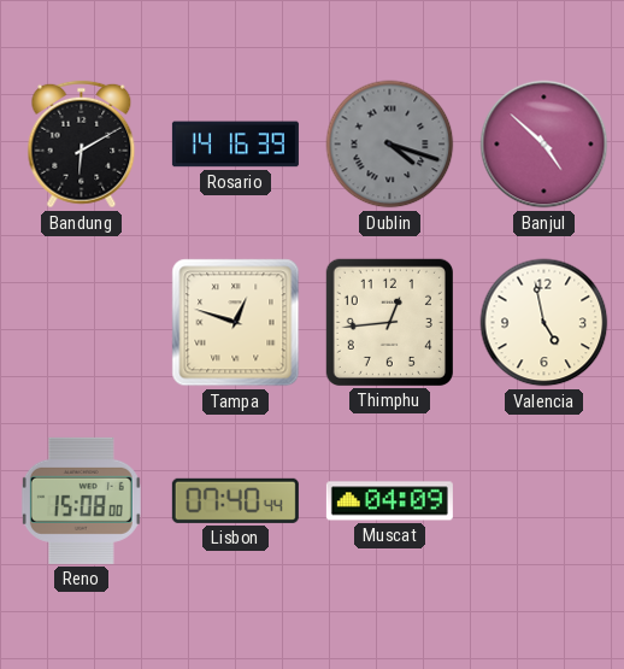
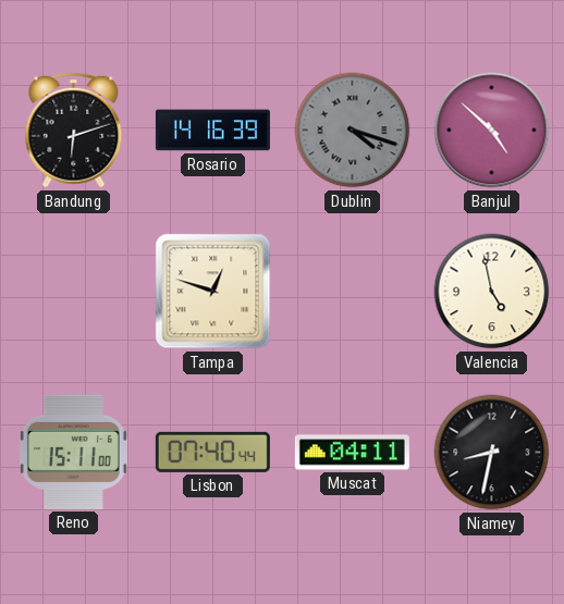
Bandung: 6:10 -> 6:12
Thimphu: 12:44 -> none
Reno: 15:08 -> 15:11
Muscat: 04:09 -> 04:11
Niamey: none -> 8:32
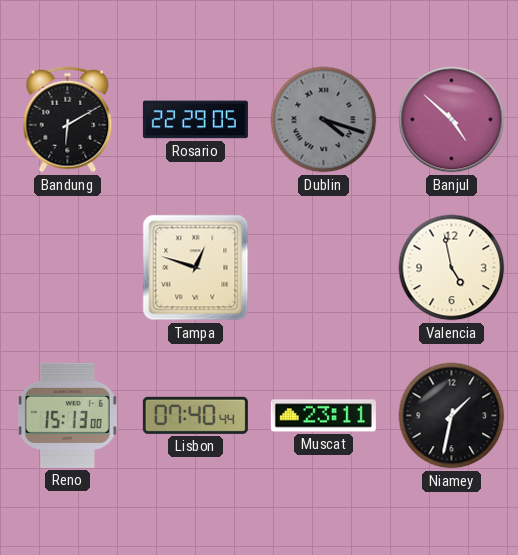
Bandung: 6:12 -> 6:10
Rosario: 14:16 -> 22:29
Reno: 15:11 -> 15:13
Muscat: 04:11 -> 23:11
Niamey: 8:32 -> 1:32
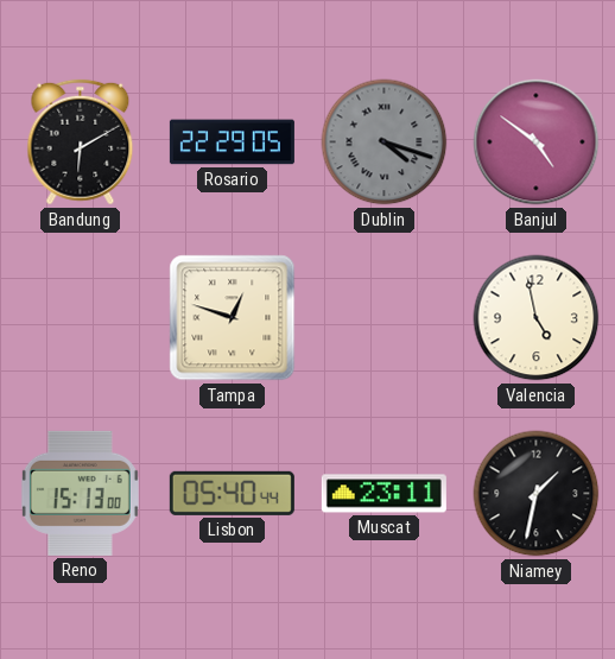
Banjul: 4:52 -> 4:51
Lisbon: 07:40 -> 05:40
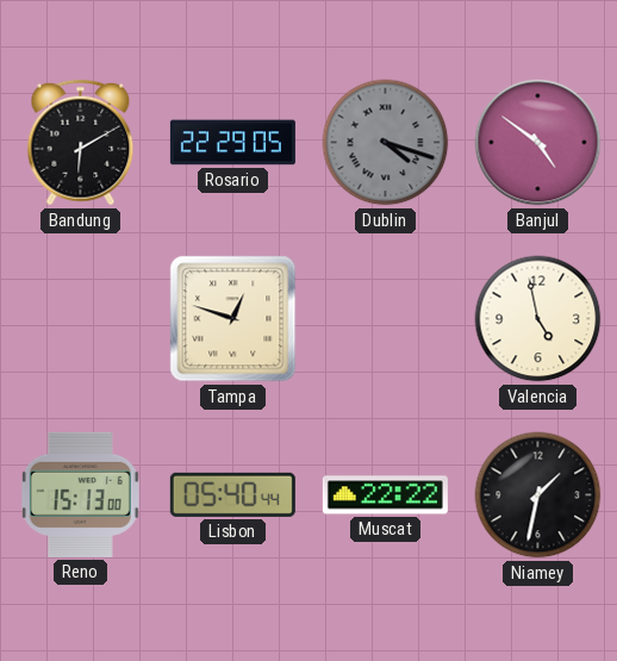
Muscat: 23:11 -> 22:22
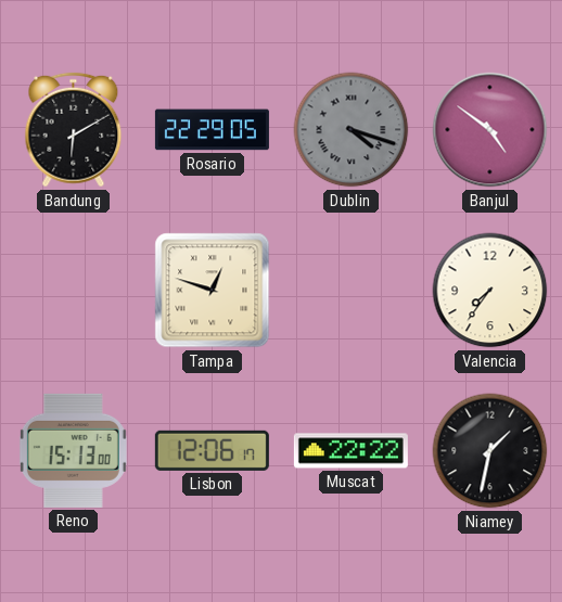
Valencia: 4:58 -> 7:36
Lisbon: 05:40 -> 12:06
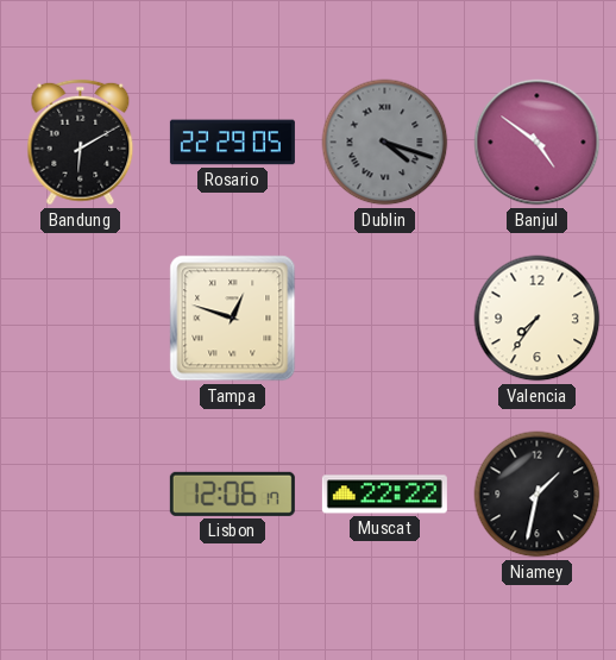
Reno: 15:13 -> none
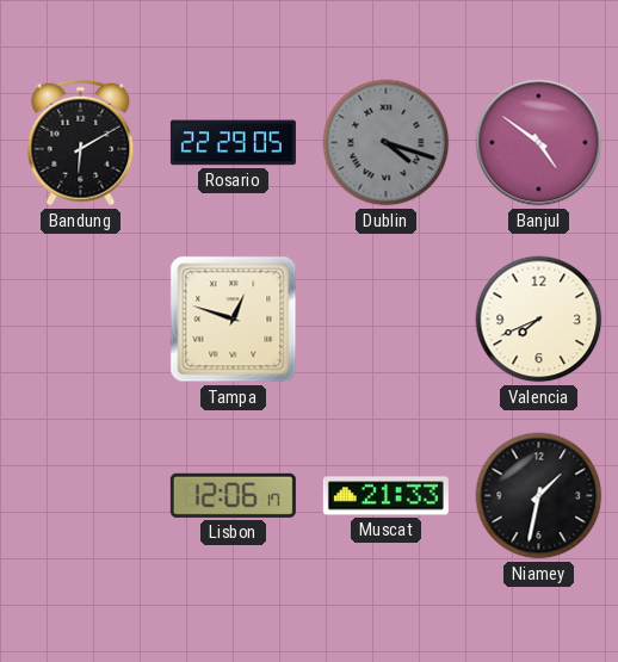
Valencia: 7:36 -> 7:41
Muscat: 22:22 -> 21:33
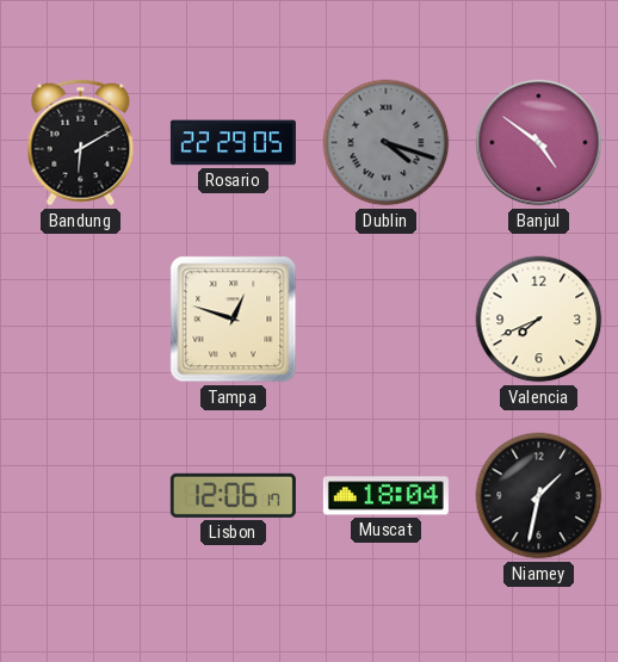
Muscat: 21:33 -> 18:04
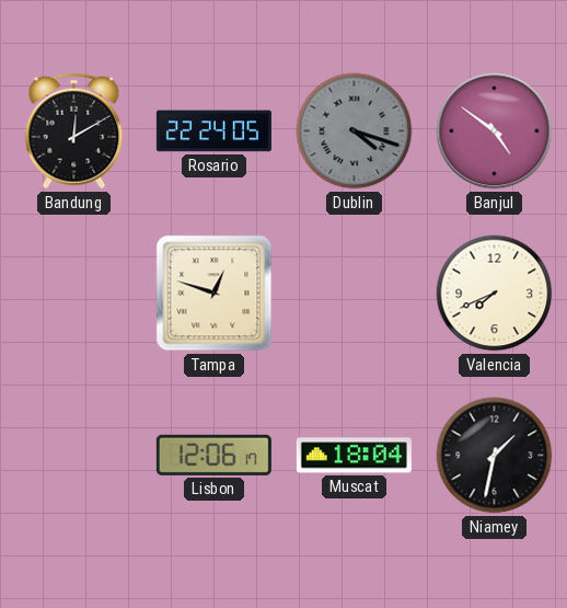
Bandung: 6:10 -> 12:10
Rosario: 22:29 -> 22:24
